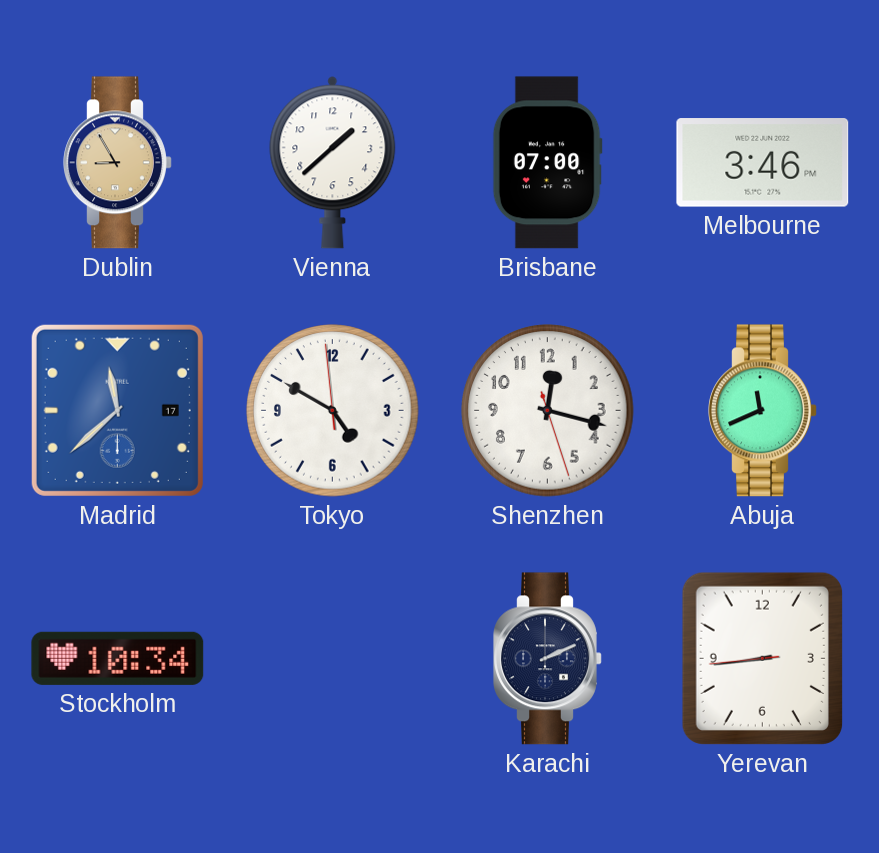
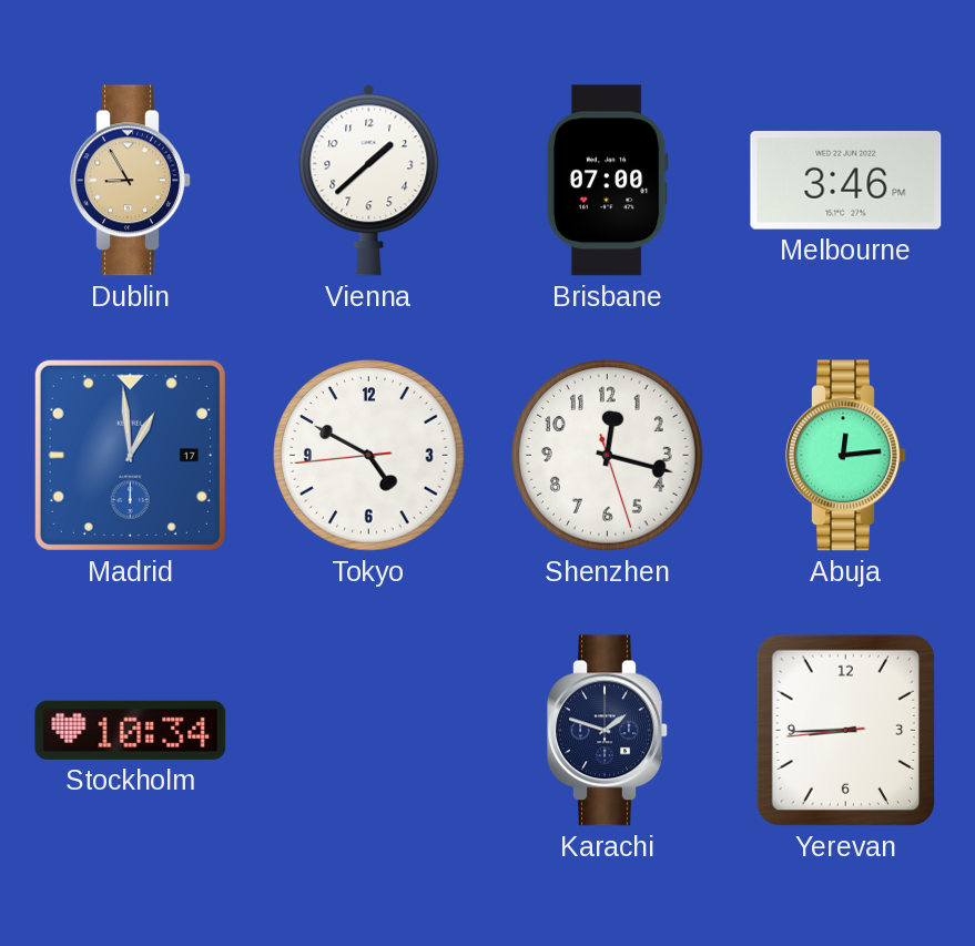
Madrid: 11:38 -> 12:59
Tokyo: 4:49:59 -> 4:49:44
Abuja: 11:41 -> 12:14
Karachi: 2:11 -> 1:48
Yerevan: 8:43 -> 8:44
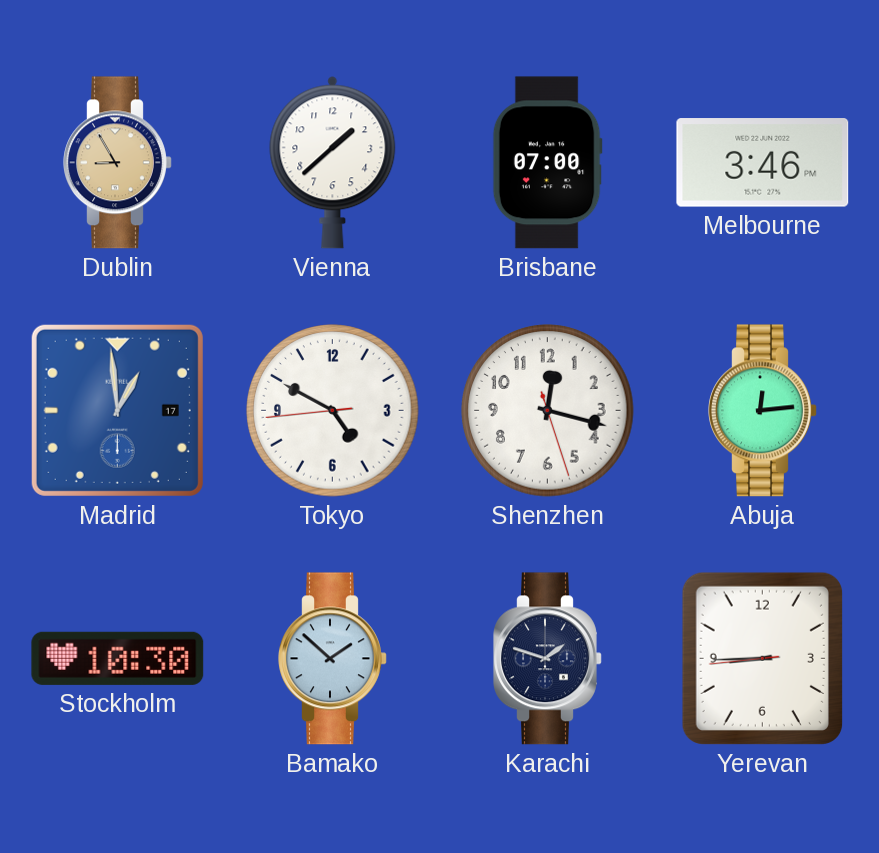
Stockholm: 10:34 -> 10:30
Bamako: none -> 1:52
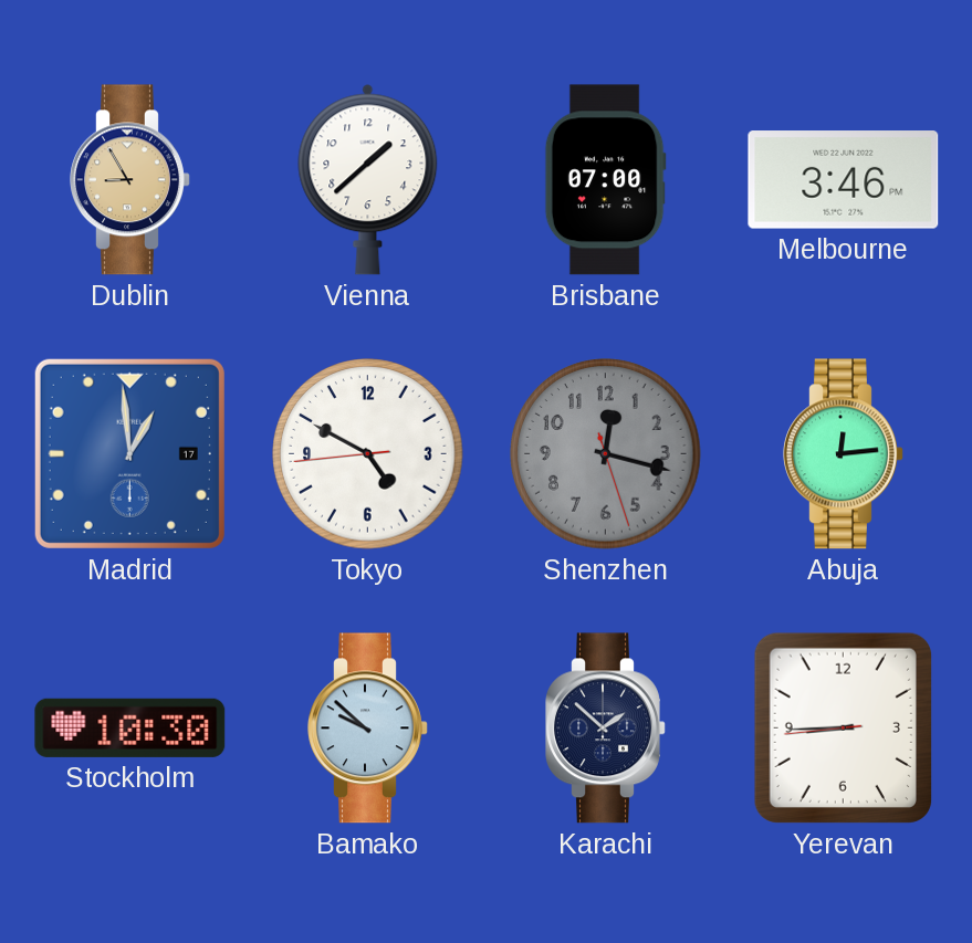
Shenzhen dial: white -> grey
Bamako: 1:52 -> 9:52
Karachi: 1:48 -> 1:52
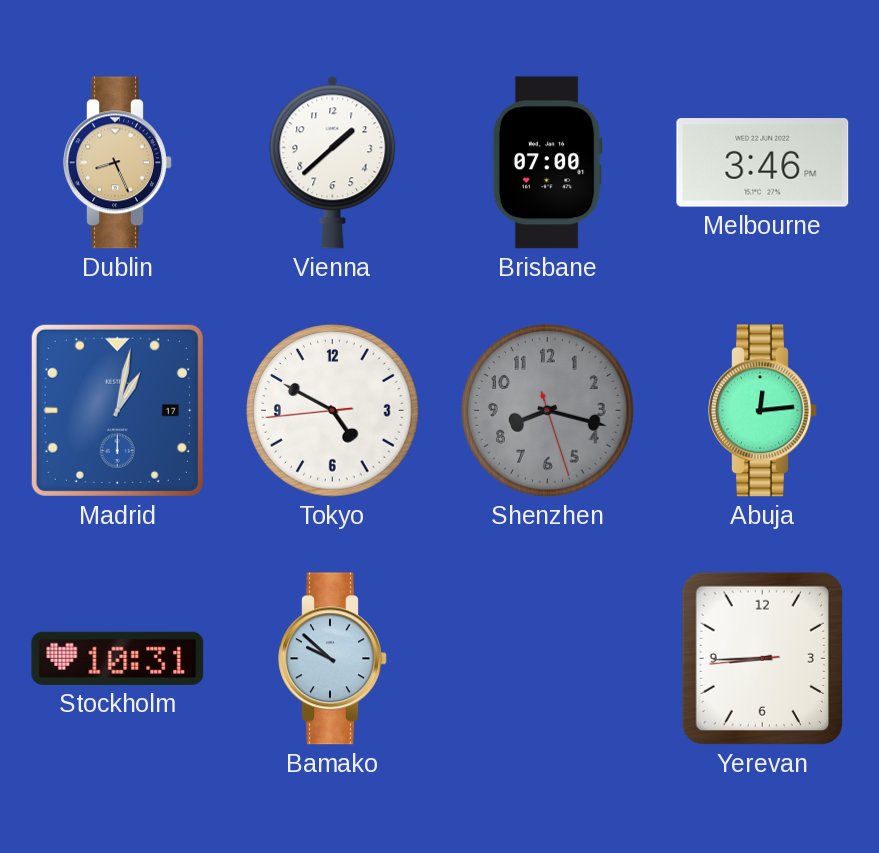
Dublin: 8:55 -> 8:26
Madrid: 12:59 -> 1:02
Shenzhen: 12:17 -> 8:17
Stockholm: 10:30 -> 10:31
Karachi: 1:52 -> none
